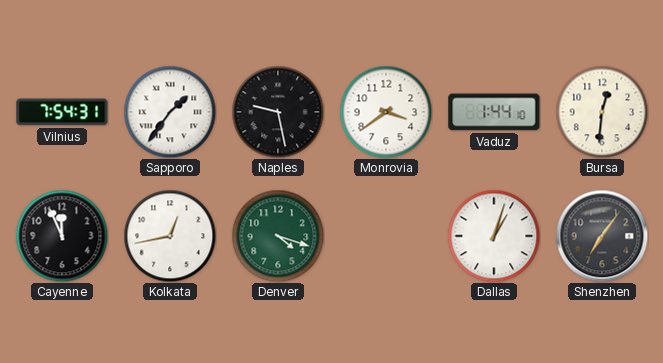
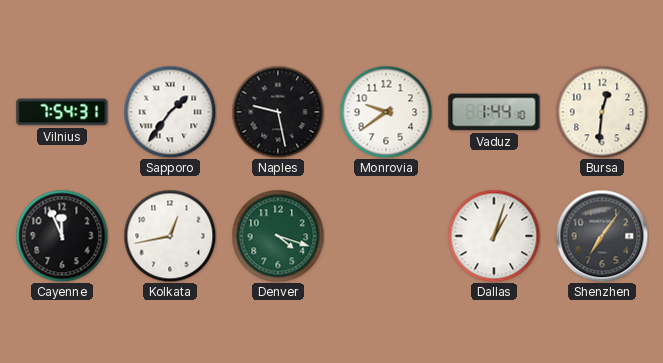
Monrovia: 3:39 -> 9:39
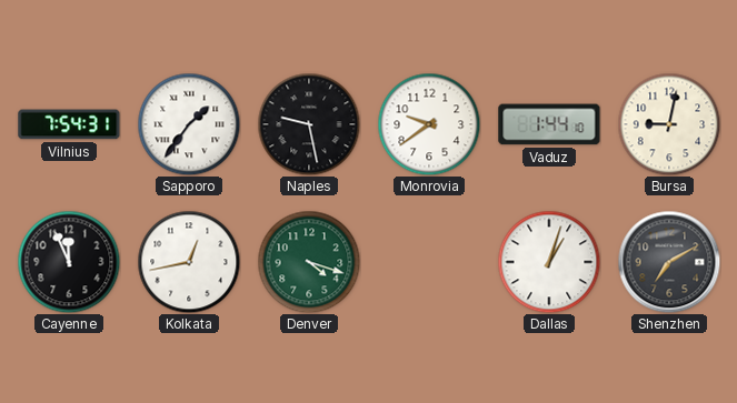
Bursa: 12:31 -> 9:02
Shenzhen: 7:06 -> 7:10
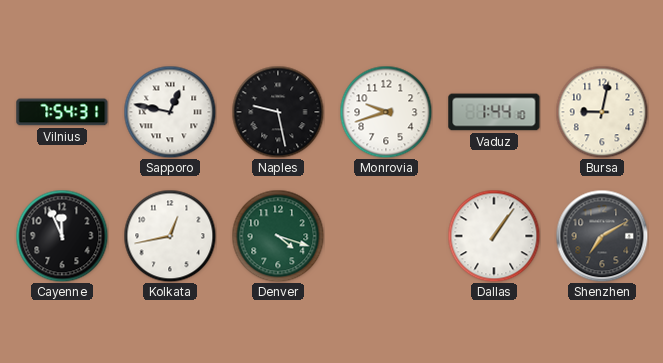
Sapporo: 1:36 -> 12:47
Monrovia: 9:39 -> 9:42
Dallas: 1:03 -> 1:06
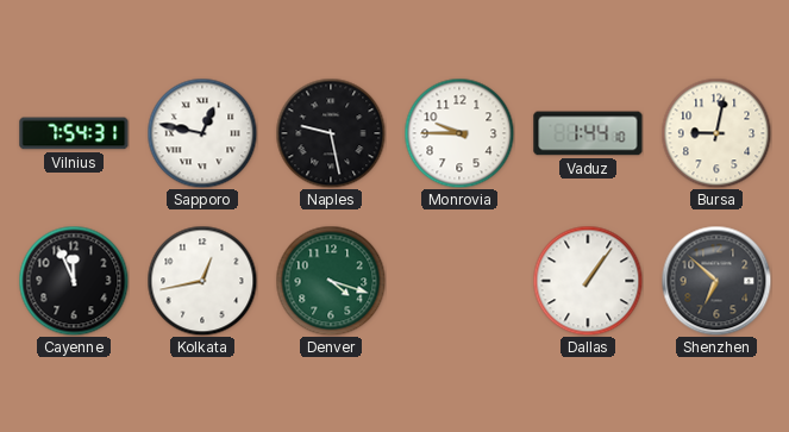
Monrovia: 9:42 -> 9:45
Shenzhen: 7:10 -> 6:52
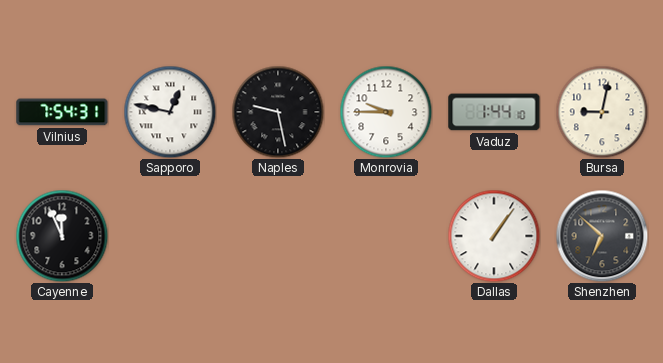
Kolkata: 12:43 -> none
Denver: 4:18 -> none
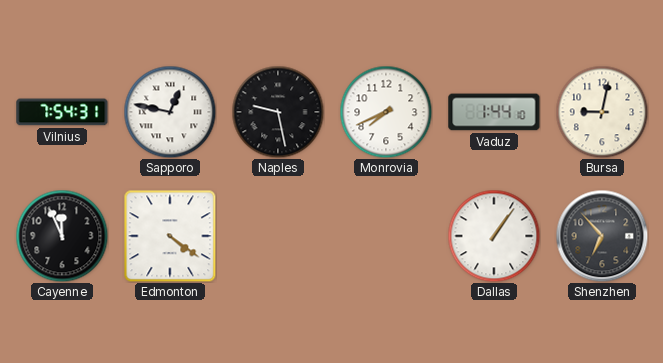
Monrovia: 9:45 -> 7:41
Edmonton: none -> 4:21
Shenzhen: 6:52 -> 6:53
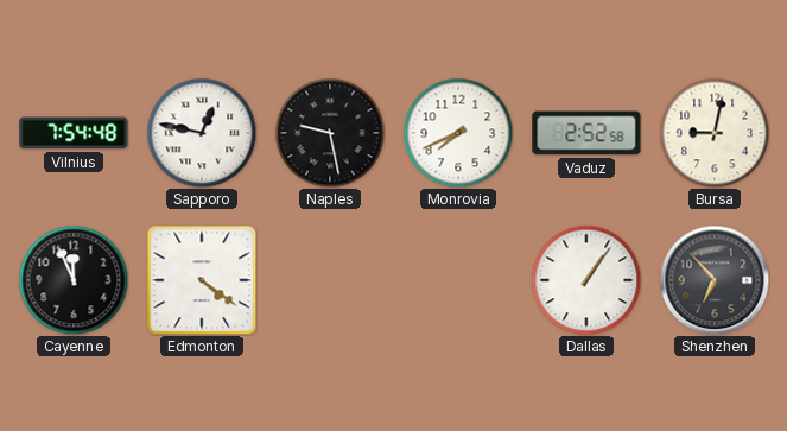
Vilnius: 7:54:31 -> 7:54:48
Vaduz: 1:44 -> 2:52
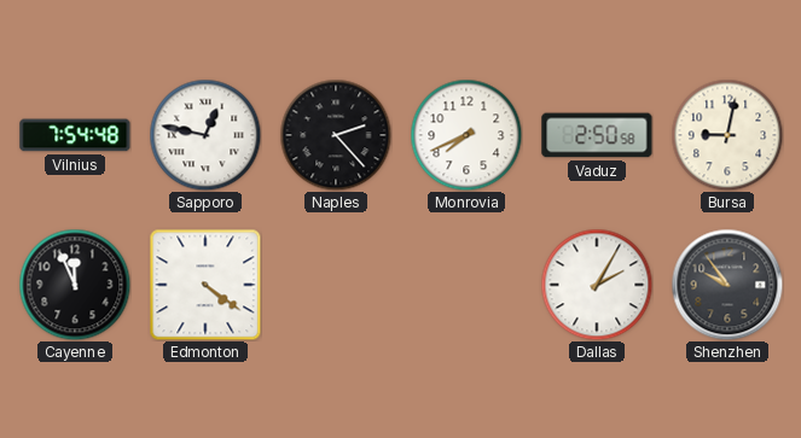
Naples: 9:28 -> 2:23
Vaduz: 2:52 -> 2:50
Dallas: 1:06 -> 2:05
Shenzhen: 6:53 -> 9:54
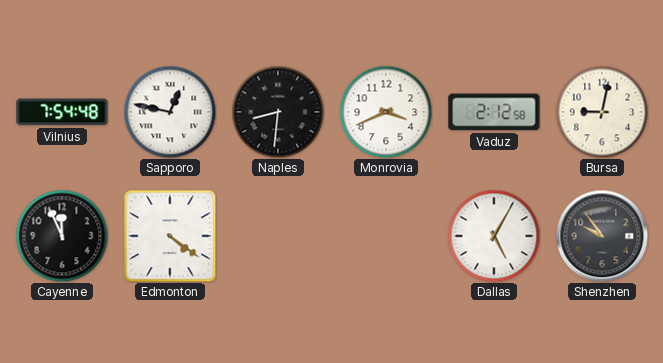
Naples: 2:23 -> 8:31
Monrovia: 7:41 -> 3:41
Vaduz: 2:50 -> 2:12
Dallas: 2:05 -> 5:05
